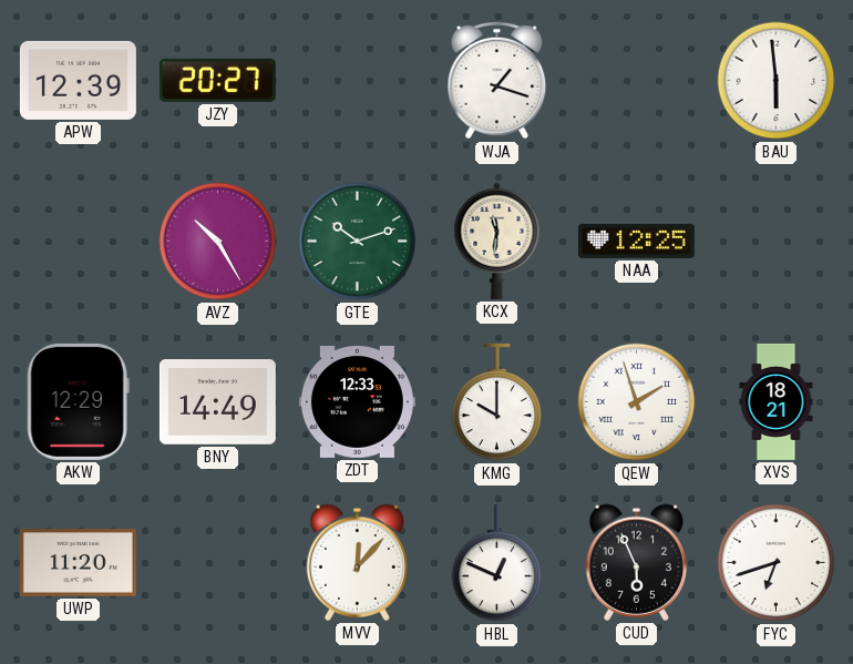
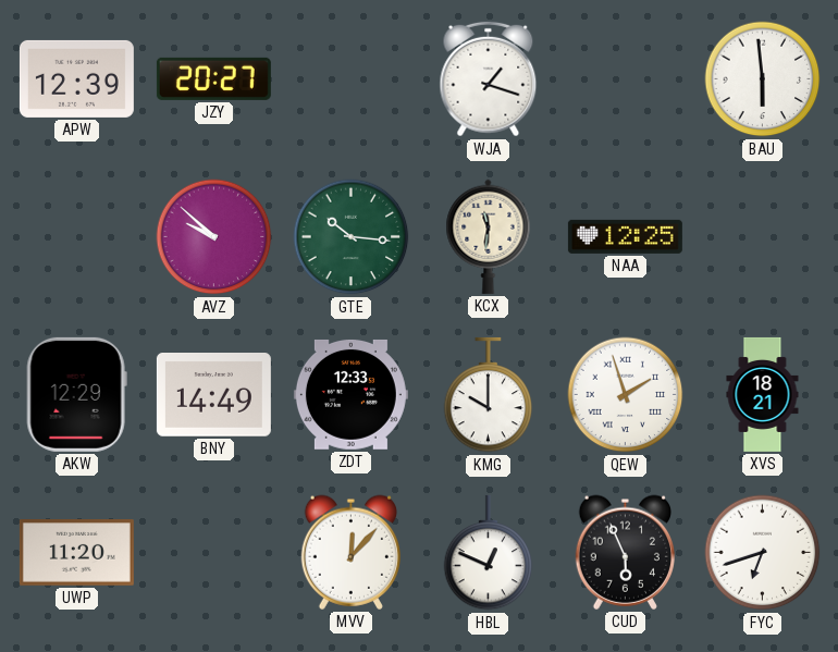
AVZ: 10:25 -> 9:52
GTE: 10:12 -> 10:16
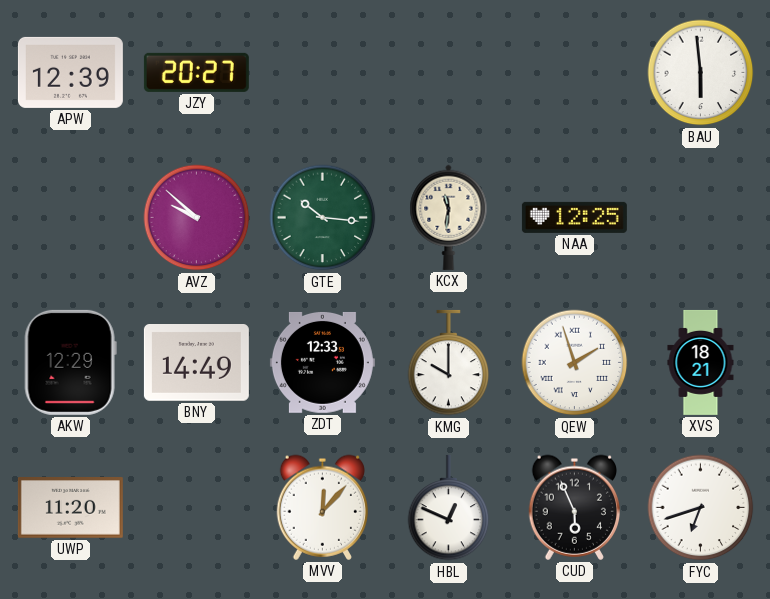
WJA: 1:18 -> none
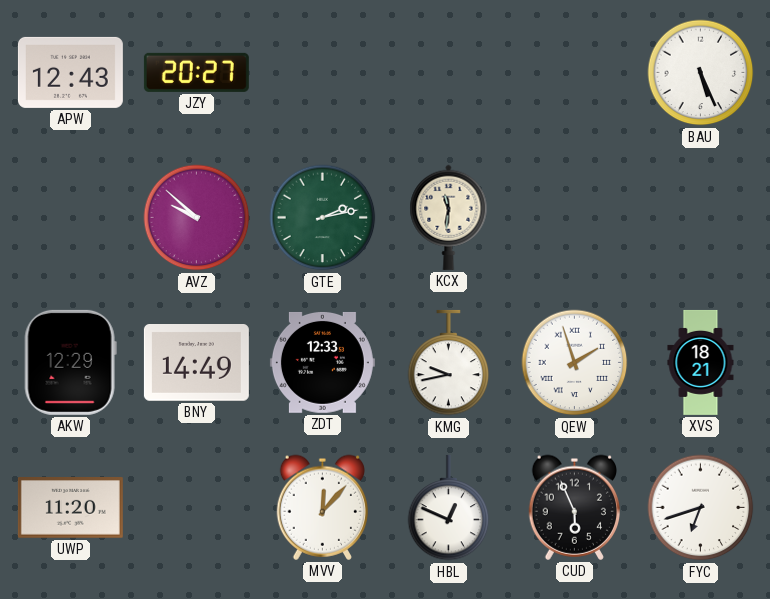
APW: 12:39 -> 12:43
BAU: 5:59 -> 5:26
GTE: 10:16 -> 2:13
NAA: 12:25 -> none
KMG: 10:00 -> 9:43
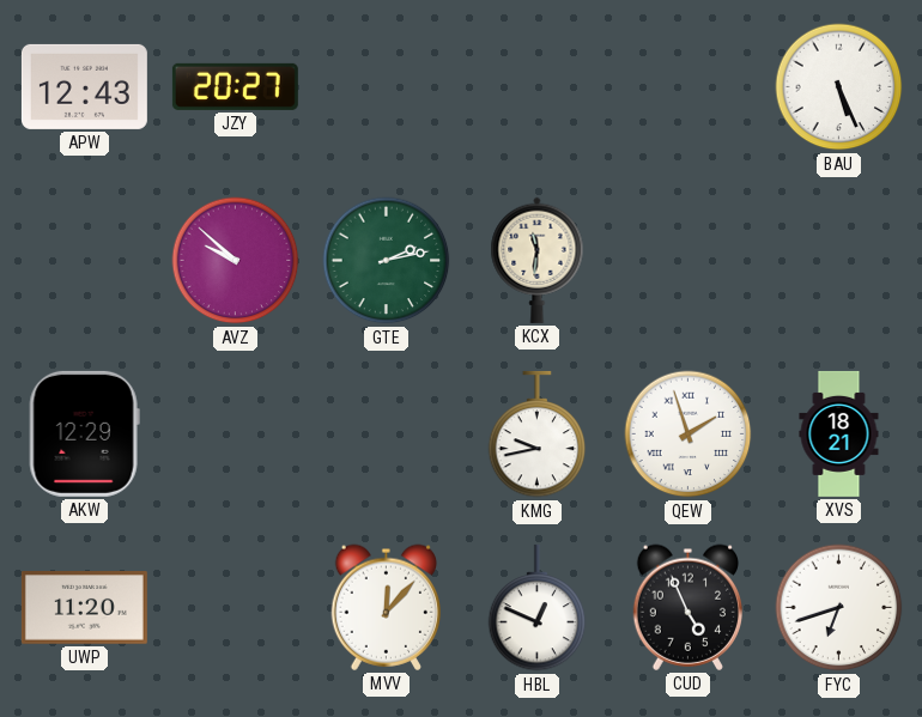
BNY: 14:49 -> none
ZDT: 12:33 -> none
CUD: 5:56 -> 4:56
